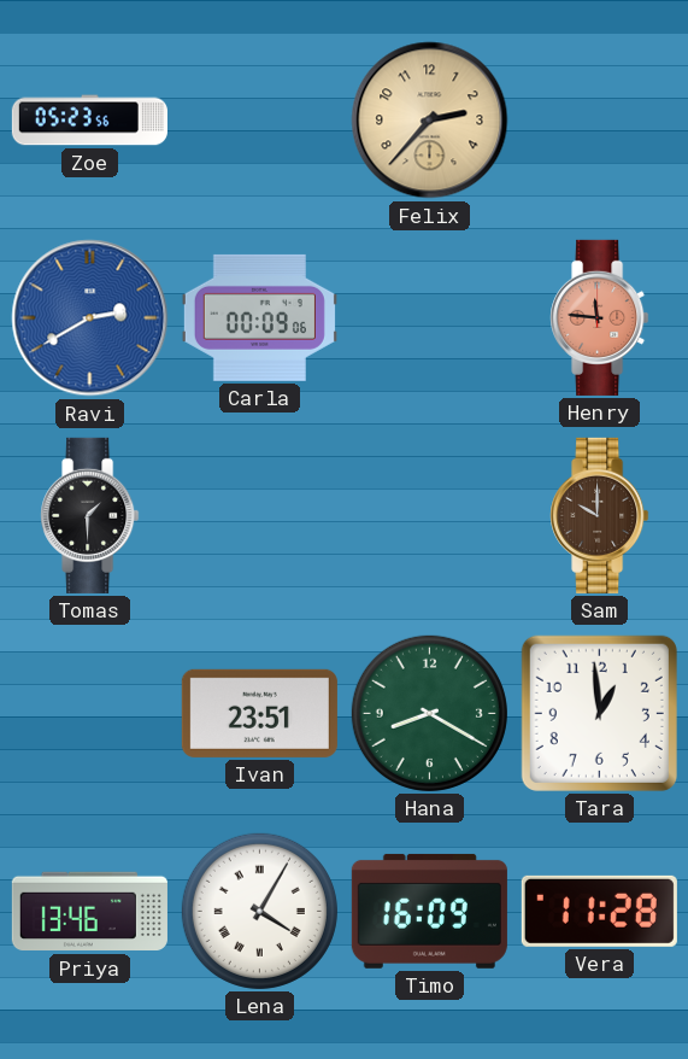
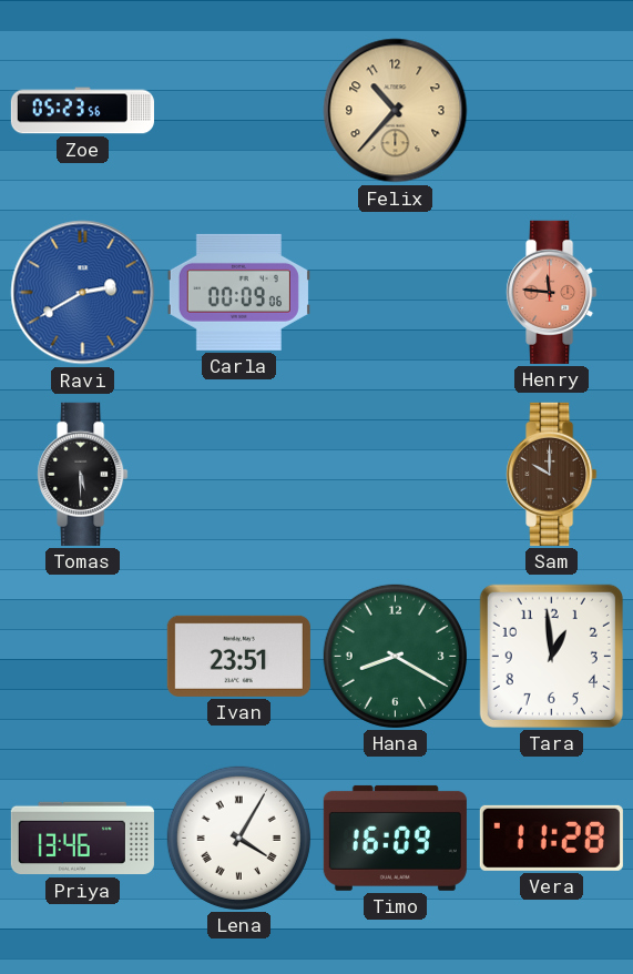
Felix: 2:37 -> 10:37
Tomas: 1:30 -> 5:30
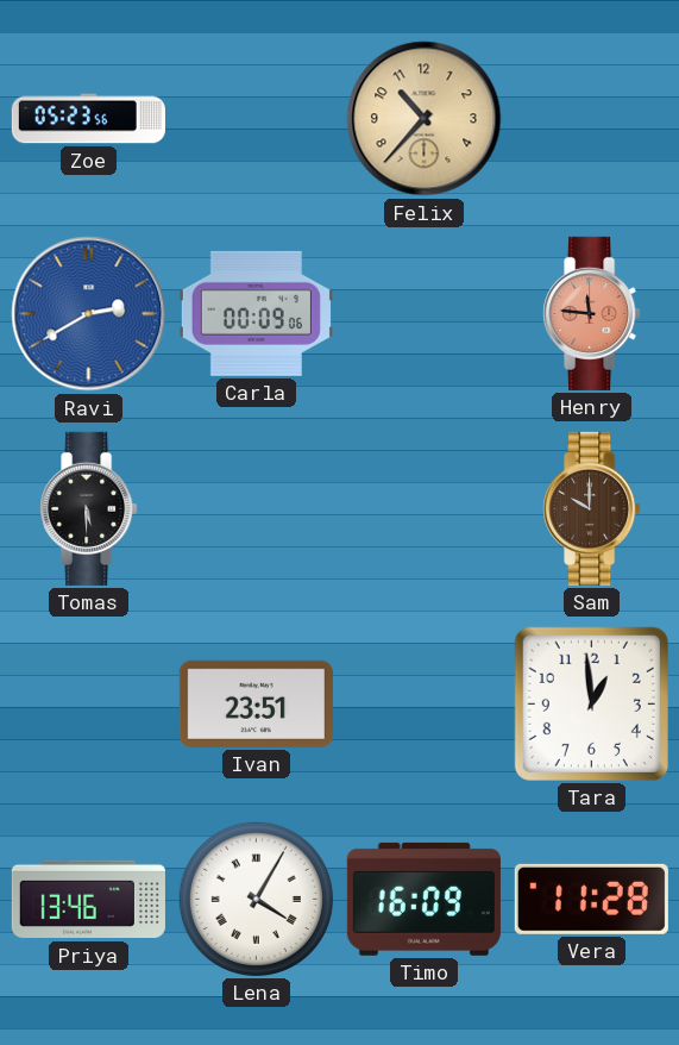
Hana: 8:20 -> none
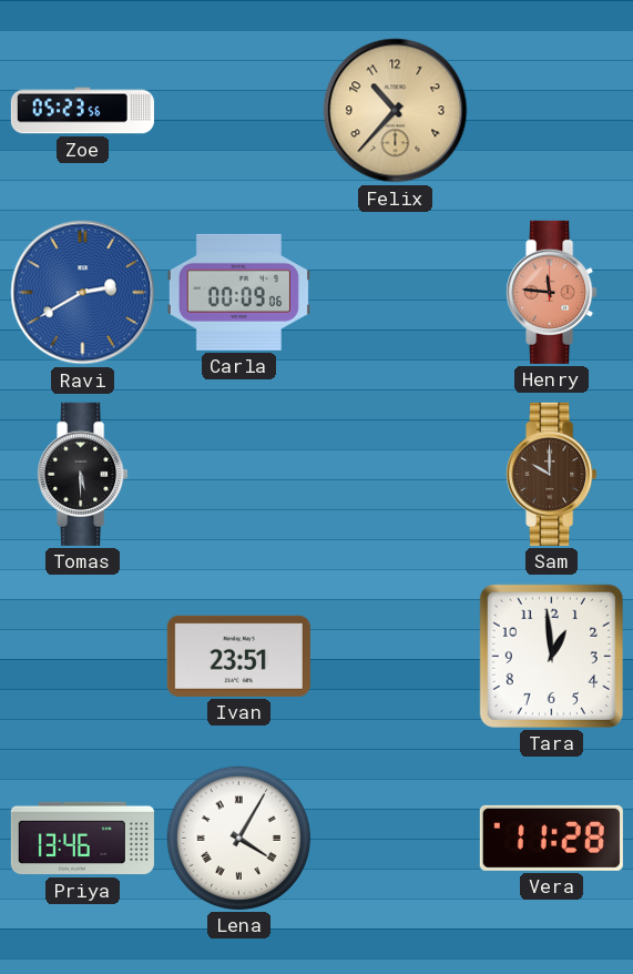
Timo: 16:09 -> none
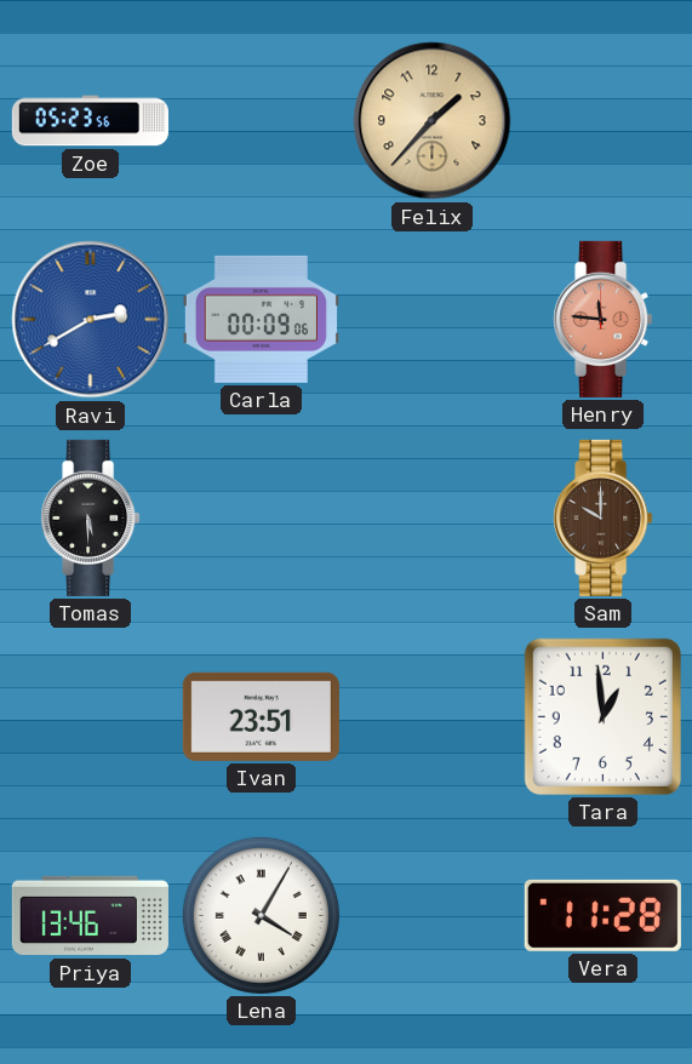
Felix: 10:37 -> 1:37
